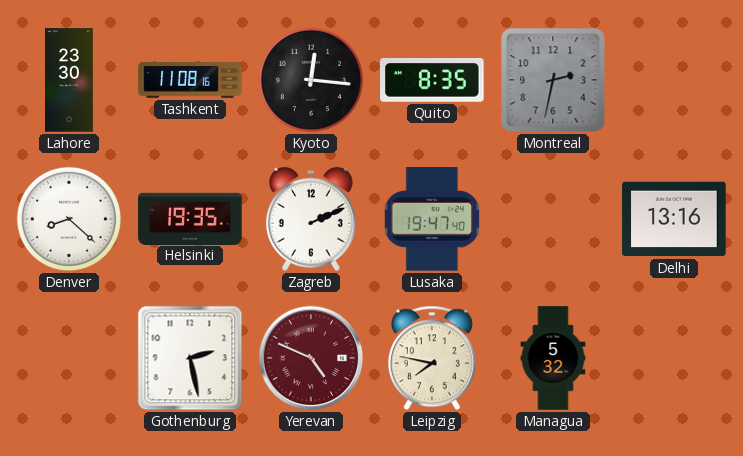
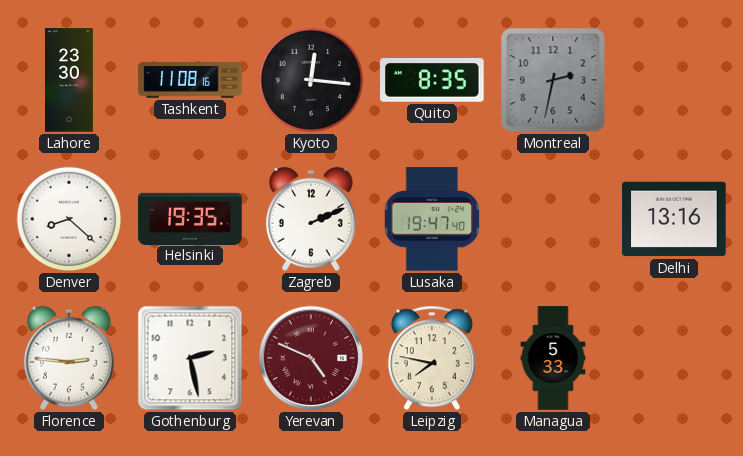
Florence: none -> 2:46
Managua: 5:32 -> 5:33
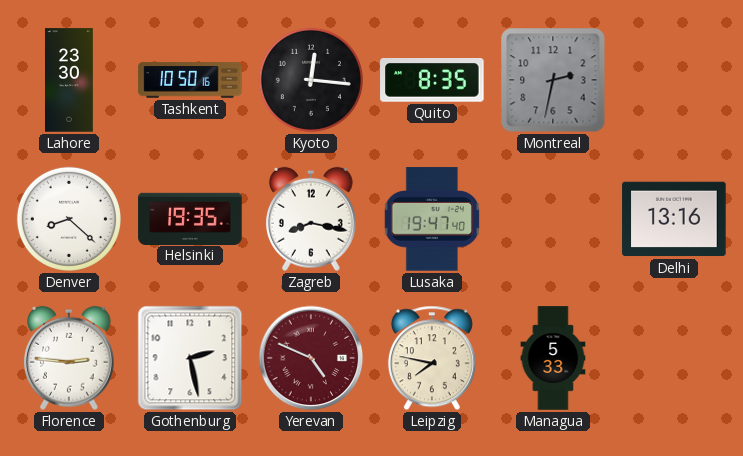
Tashkent: 11:08 -> 10:50
Zagreb: 2:11 -> 8:17
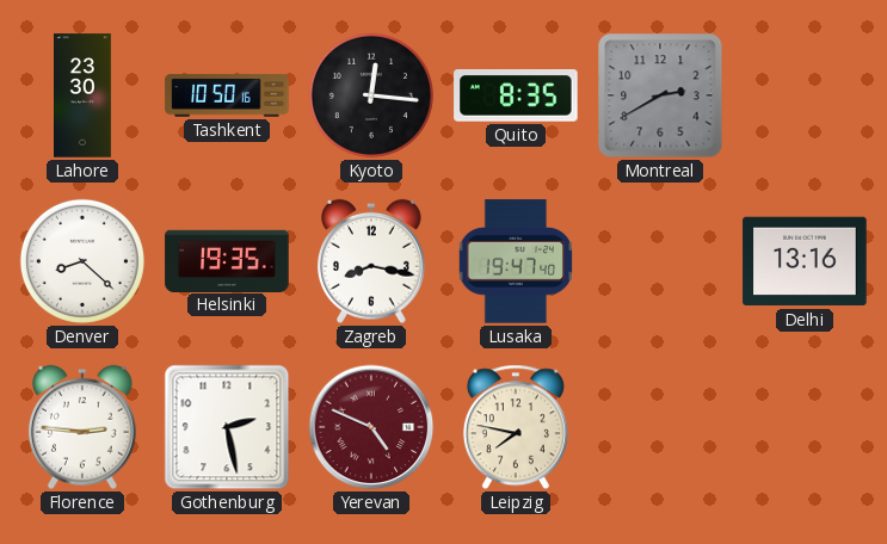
Montreal: 2:32 -> 2:40
Managua: 5:33 -> none
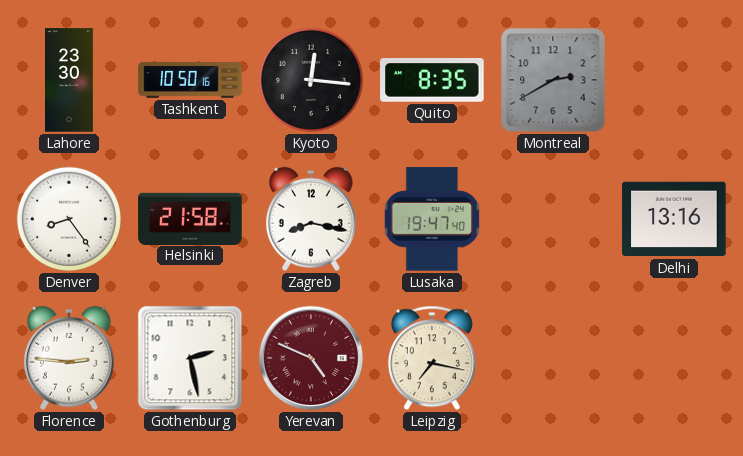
Denver: 8:22 -> 8:24
Helsinki: 19:35 -> 21:58
Leipzig: 7:47 -> 7:17
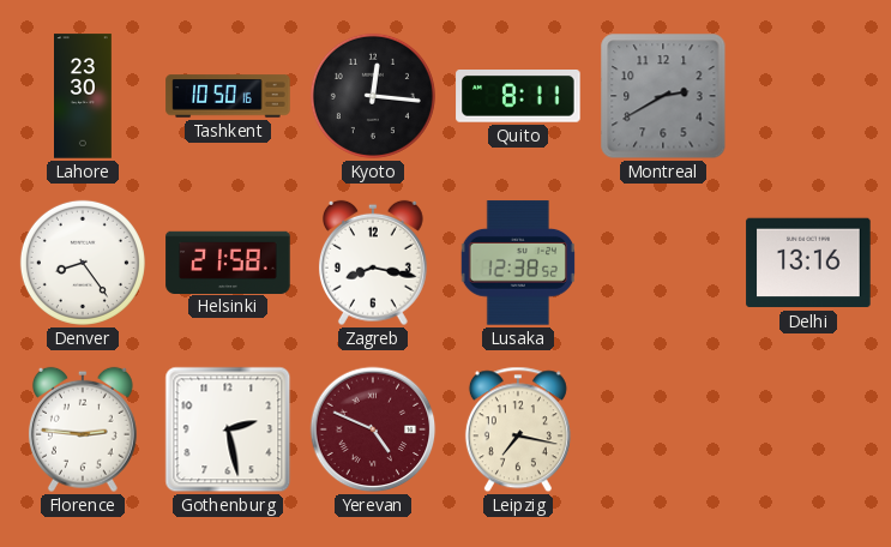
Quito: 8:35 -> 8:11
Lusaka: 19:47 -> 12:38
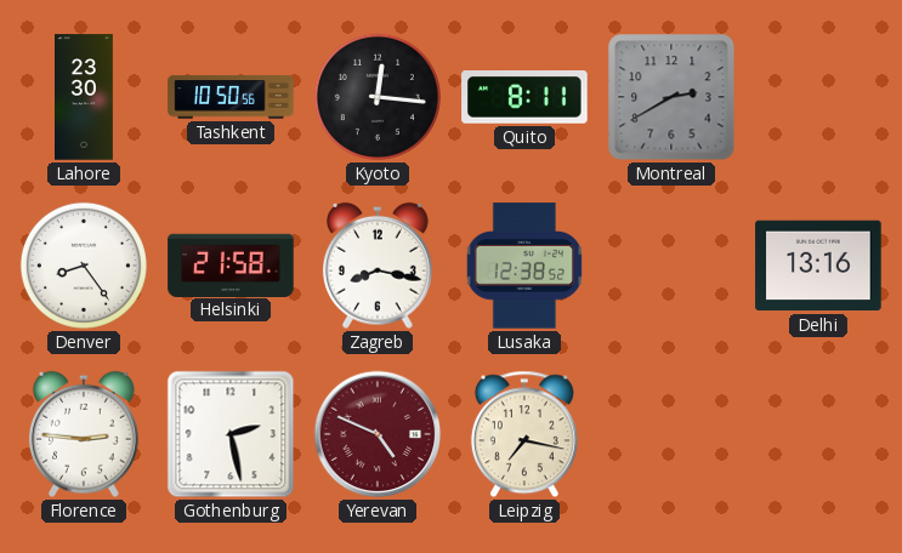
Tashkent: 10:50:16 -> 10:50:56
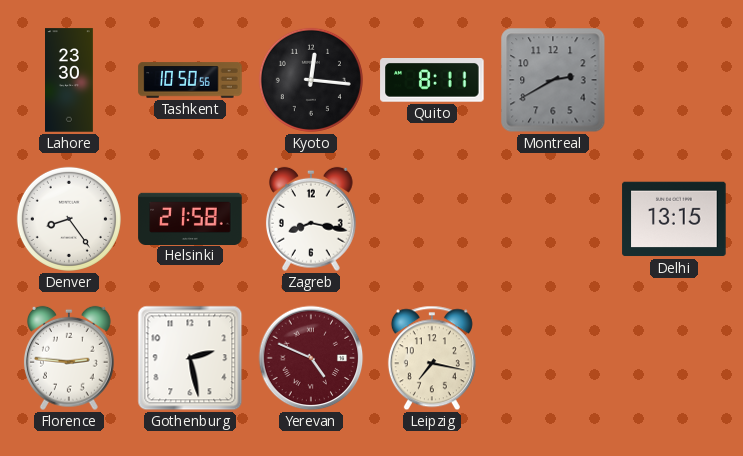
Lusaka: 12:38 -> none
Delhi: 13:16 -> 13:15
